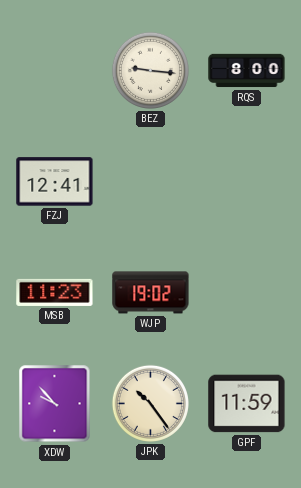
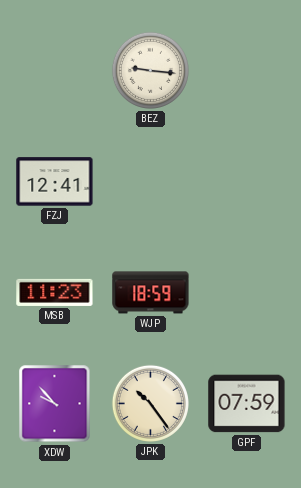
RQS: 8:00 -> none
WJP: 19:02 -> 18:59
GPF: 11:59 -> 07:59
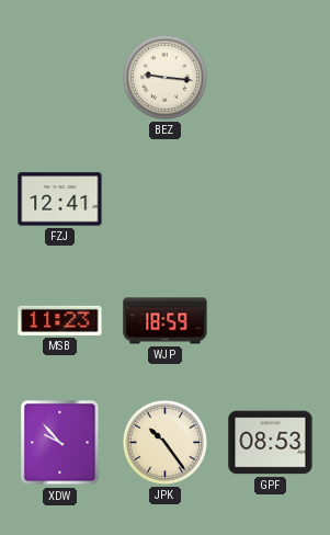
GPF: 07:59 -> 08:53
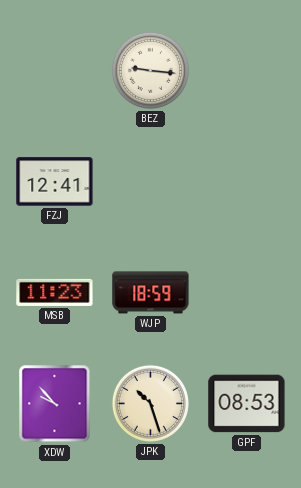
JPK: 10:24 -> 10:27
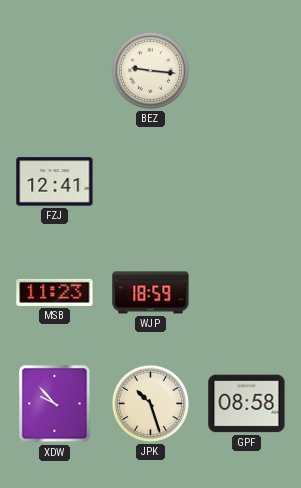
GPF: 08:53 -> 08:58
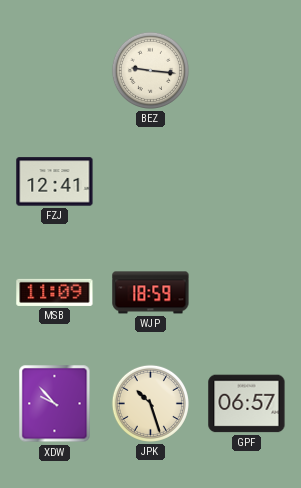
MSB: 11:23 -> 11:09
GPF: 08:58 -> 06:57
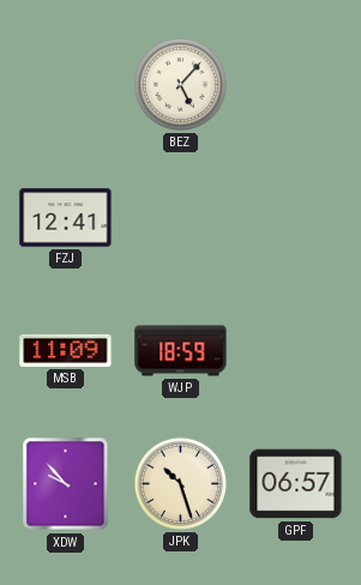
BEZ: 9:16 -> 5:07
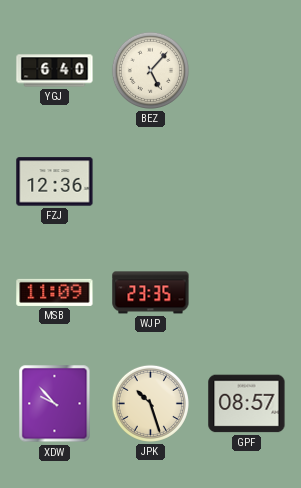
YGJ: none -> 6:40
FZJ: 12:41 -> 12:36
WJP: 18:59 -> 23:35
GPF: 06:57 -> 08:57
